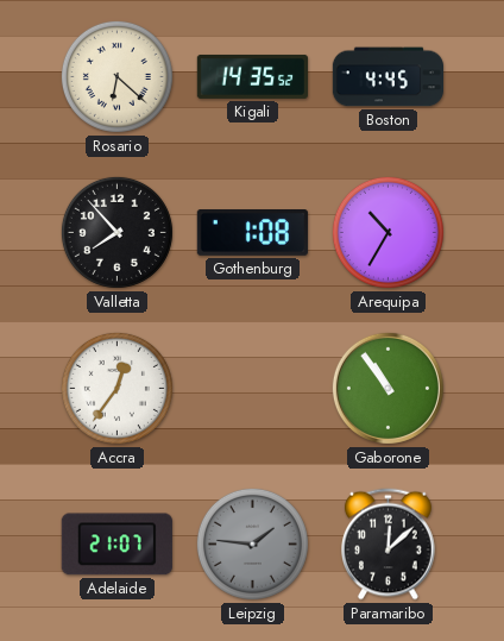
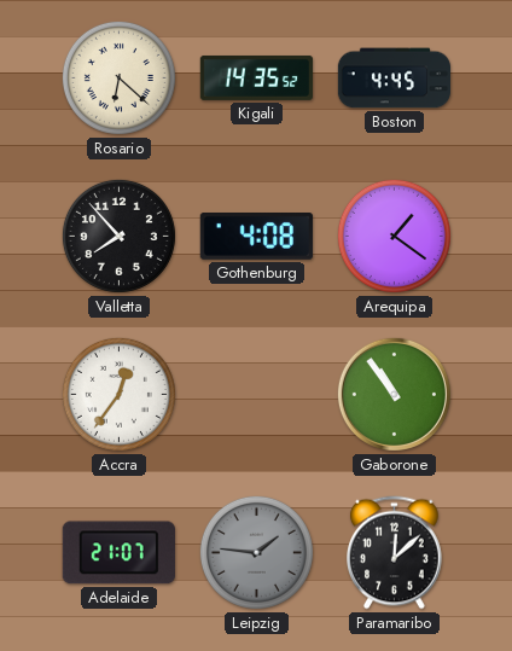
Gothenburg: 1:08 -> 4:08
Arequipa: 10:35 -> 1:21
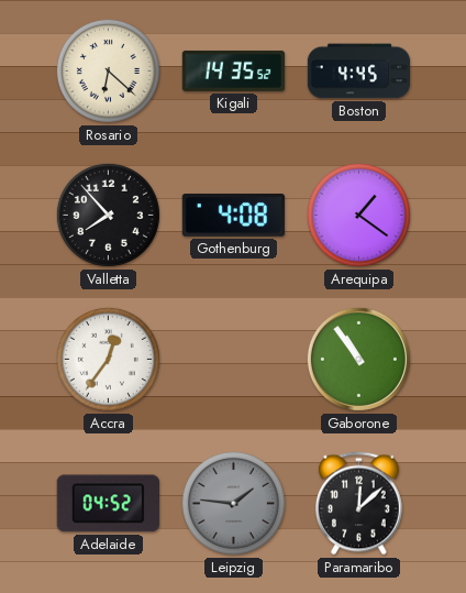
Adelaide: 21:07 -> 04:52
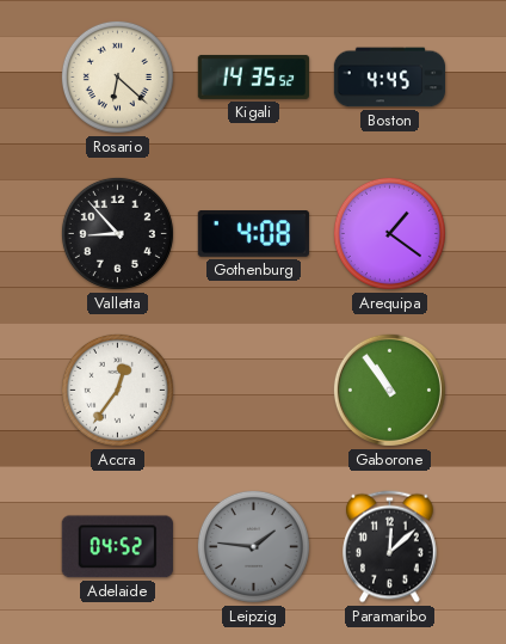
Valletta: 7:53 -> 8:53
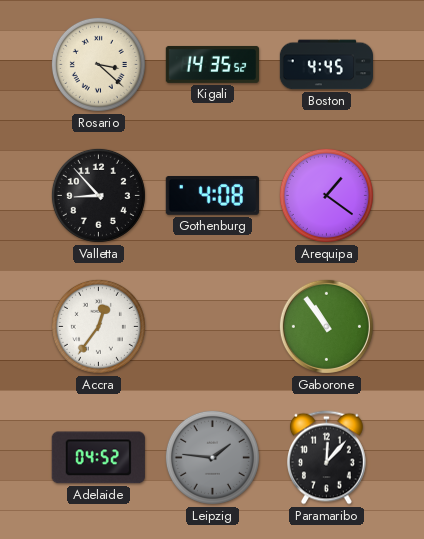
Rosario: 6:22 -> 3:22
Paramaribo: 12:08 -> 12:07
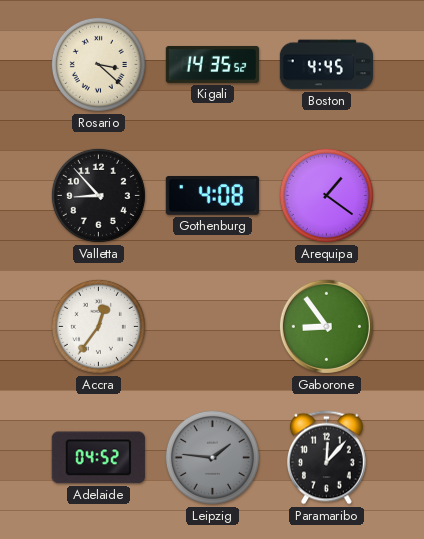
Gaborone: 10:54 -> 8:54
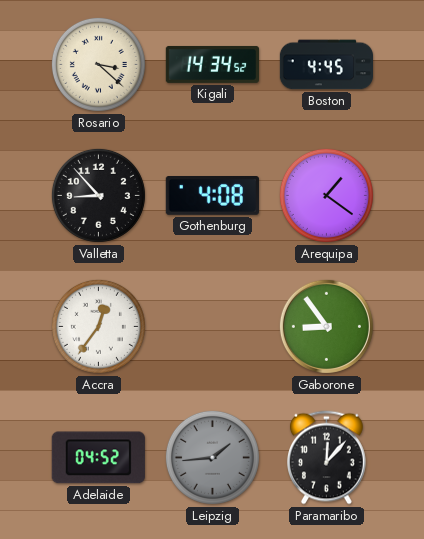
Kigali: 14:35 -> 14:34
Leipzig: 1:46 -> 1:44
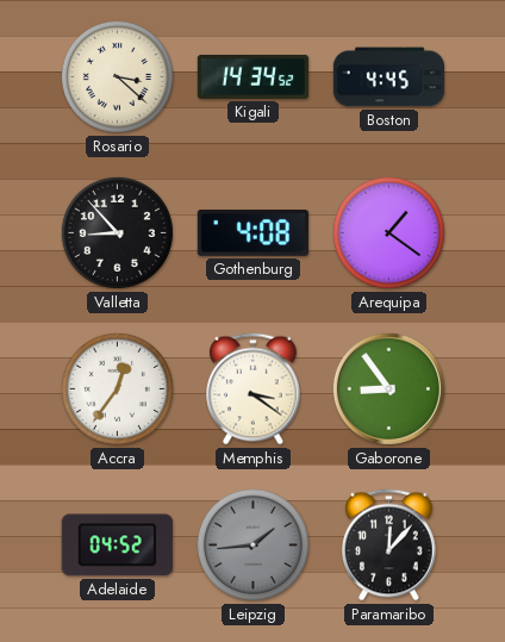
Memphis: none -> 3:21
